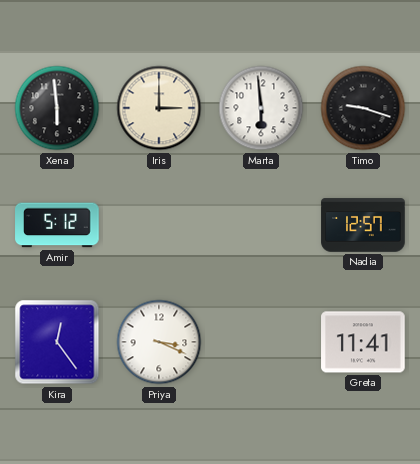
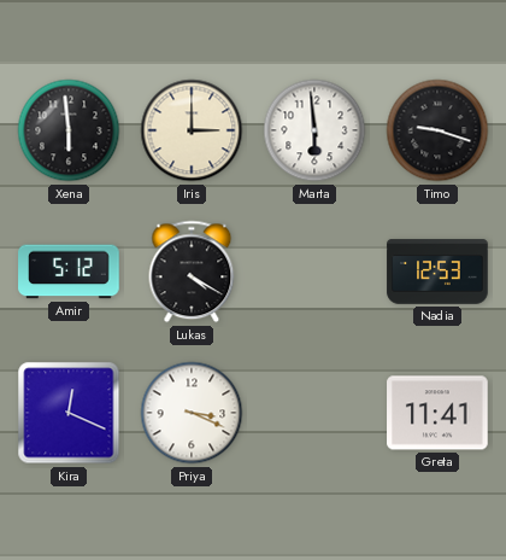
Lukas: none -> 4:20
Nadia: 12:57 -> 12:53
Kira: 12:24 -> 12:19
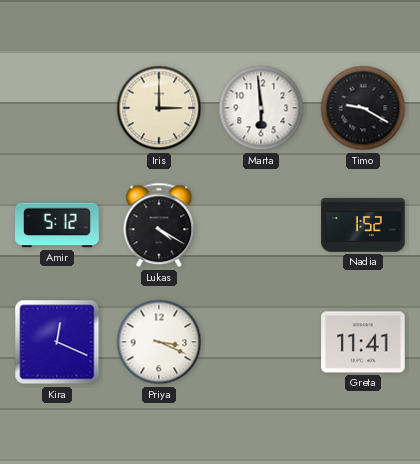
Xena: 5:59 -> none
Timo: 9:18 -> 9:20
Nadia: 12:53 -> 1:52
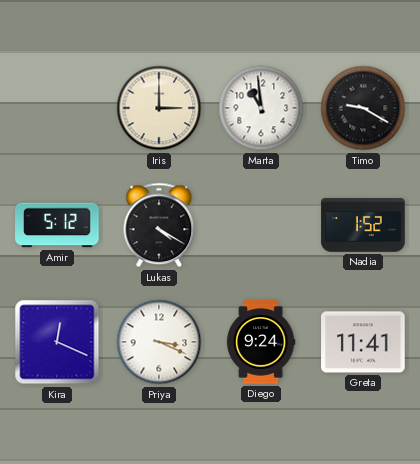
Marta: 5:59 -> 10:59
Diego: none -> 9:24
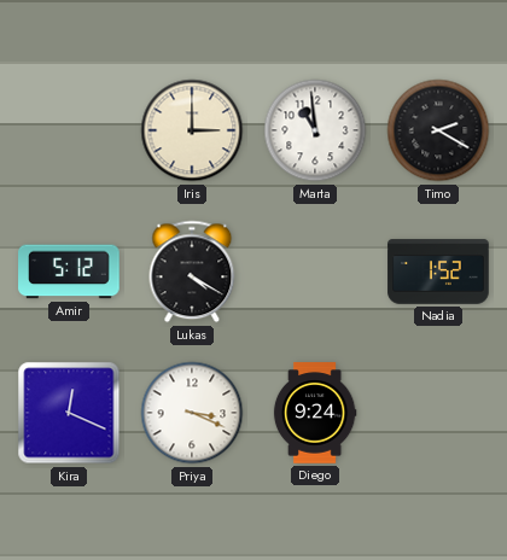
Timo: 9:20 -> 2:20
Greta: 11:41 -> none
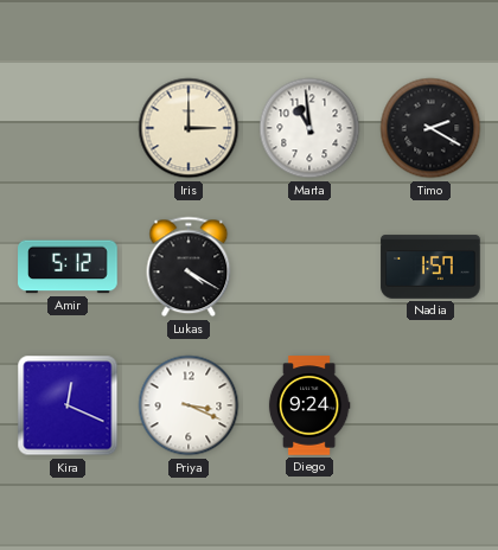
Nadia: 1:52 -> 1:57
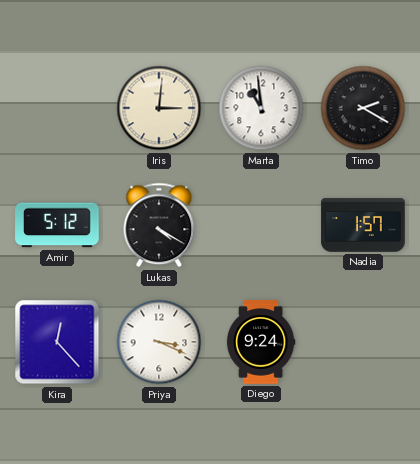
Iris: 3:00 -> 3:01
Kira: 12:19 -> 12:23
